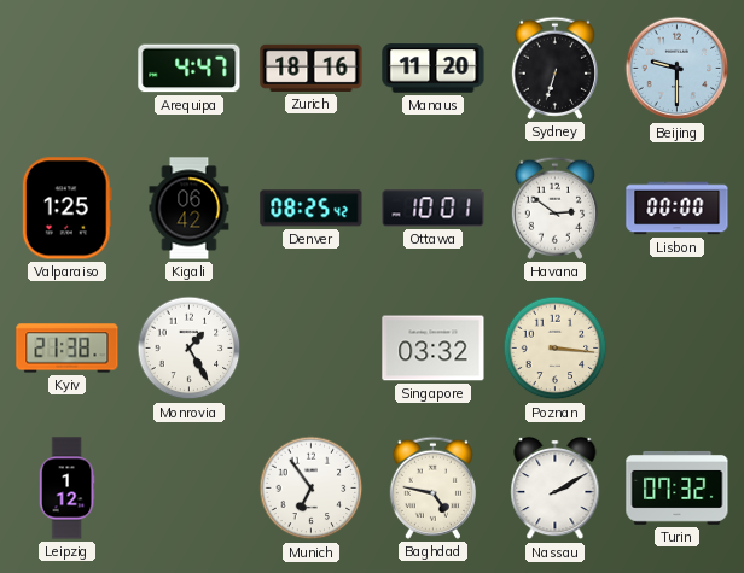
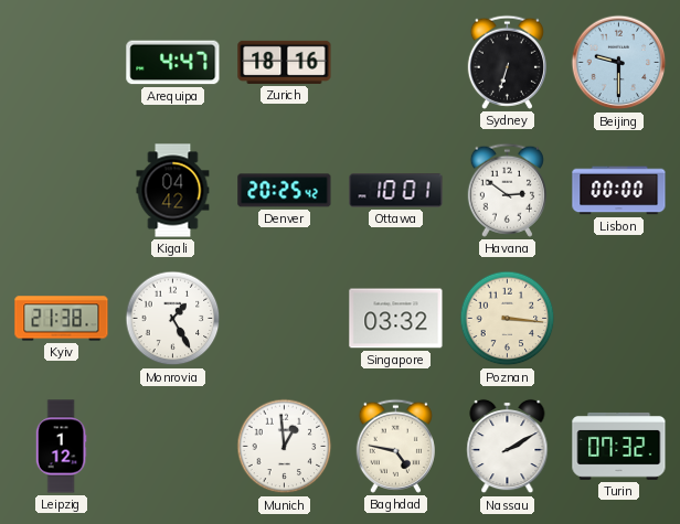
Manaus: 11:20 -> none
Valparaiso: 1:25 -> none
Kigali: 06:42 -> 04:42
Denver: 08:25 -> 20:25
Munich: 6:54 -> 12:59
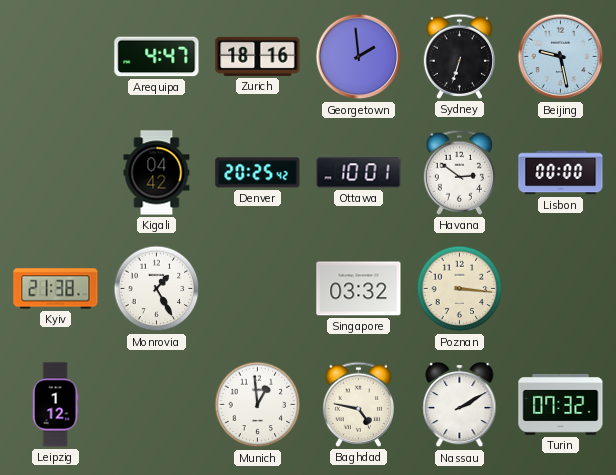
Georgetown: none -> 1:59
Beijing: 9:30 -> 9:28
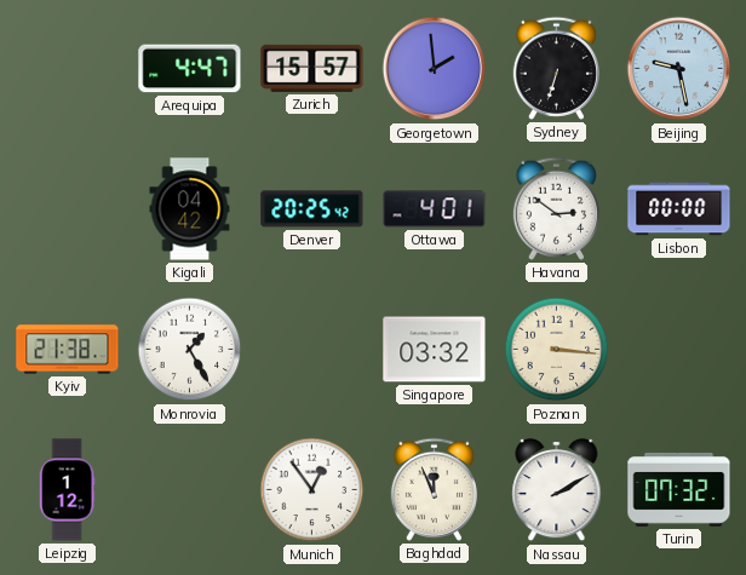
Zurich: 18:16 -> 15:57
Ottawa: 10:01 -> 4:01
Munich: 12:59 -> 12:54
Baghdad: 4:47 -> 11:56
